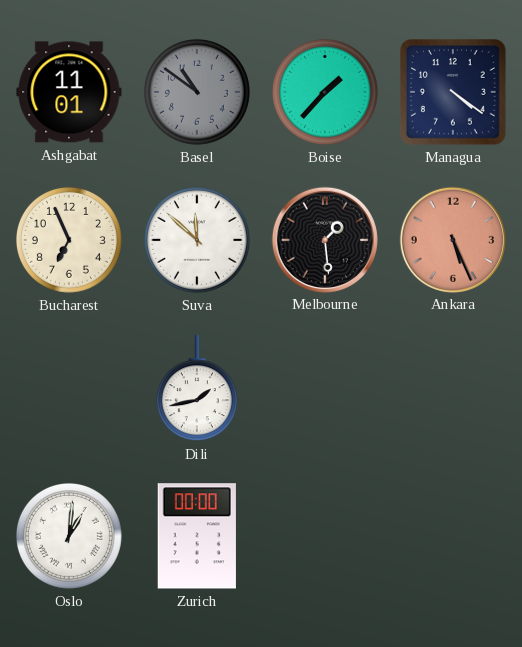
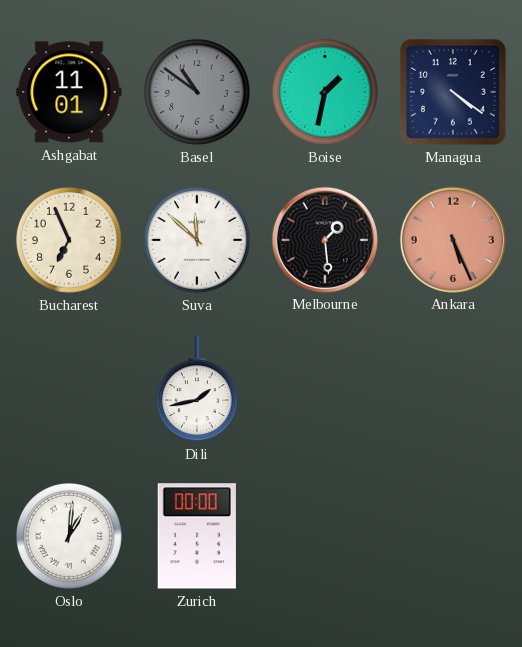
Boise: 1:37 -> 1:32
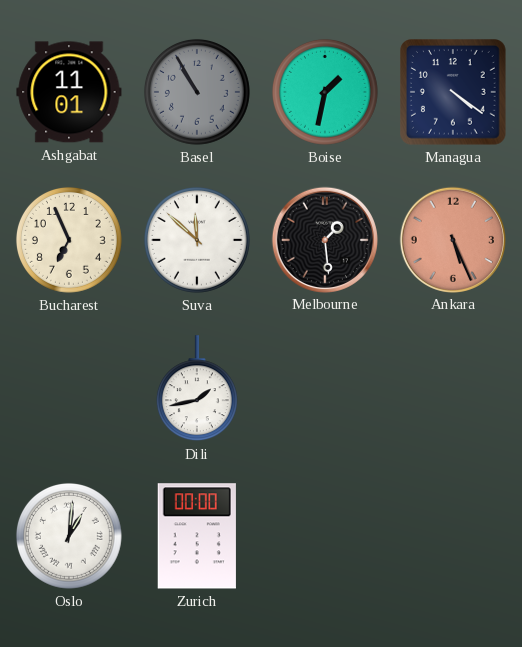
Basel: 10:51 -> 10:55
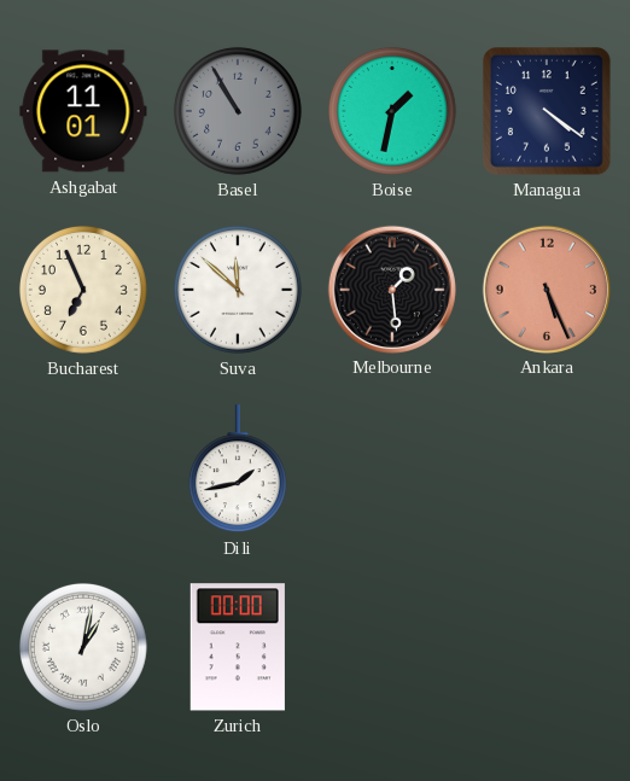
Oslo: 1:01 -> 1:02
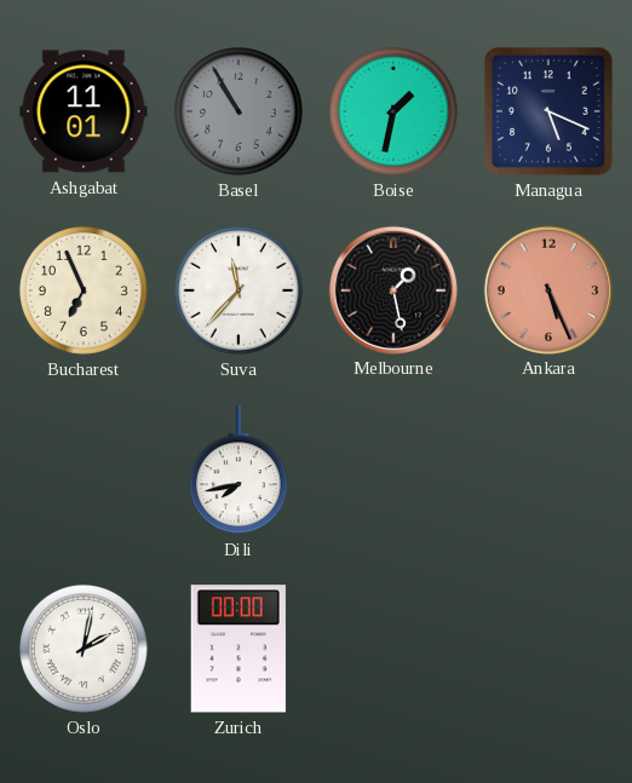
Managua: 4:21 -> 5:19
Suva: 11:52 -> 11:37
Melbourne: 1:29 -> 1:28
Dili: 1:43 -> 7:43
Oslo: 1:02 -> 2:02
